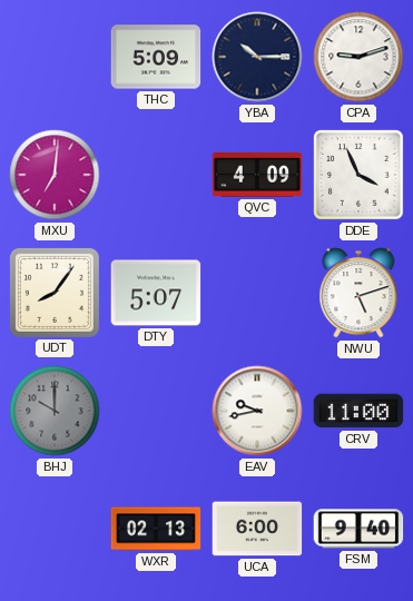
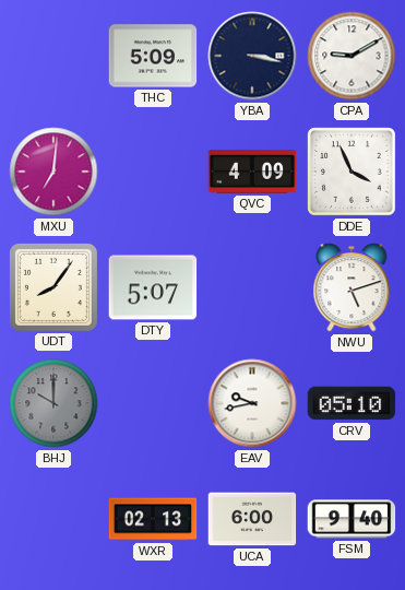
YBA: 10:15 -> 3:17
CPA: 9:12 -> 9:10
CRV: 11:00 -> 05:10
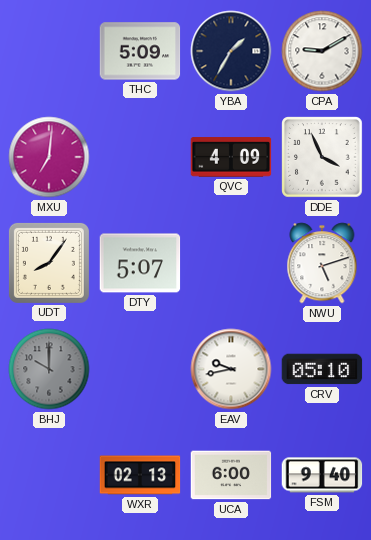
YBA: 3:17 -> 1:35
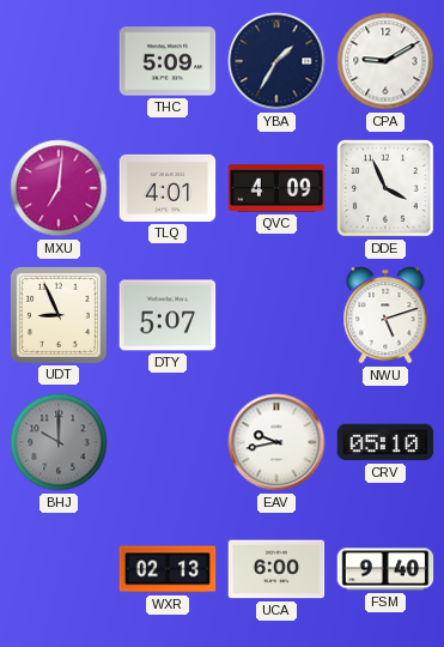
TLQ: none -> 4:01
UDT: 8:06 -> 8:56
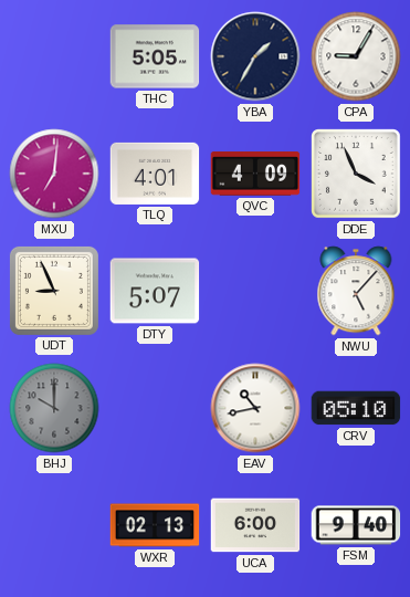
THC: 5:09 -> 5:05
CPA: 9:10 -> 9:05
NWU: 5:12 -> 5:07
EAV: 9:43 -> 10:43
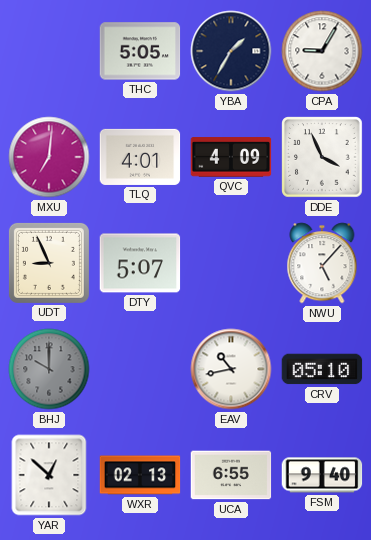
YAR: none -> 12:52
UCA: 6:00 -> 6:55
